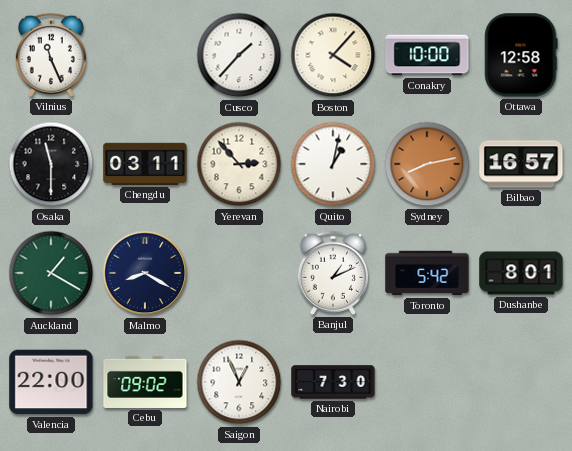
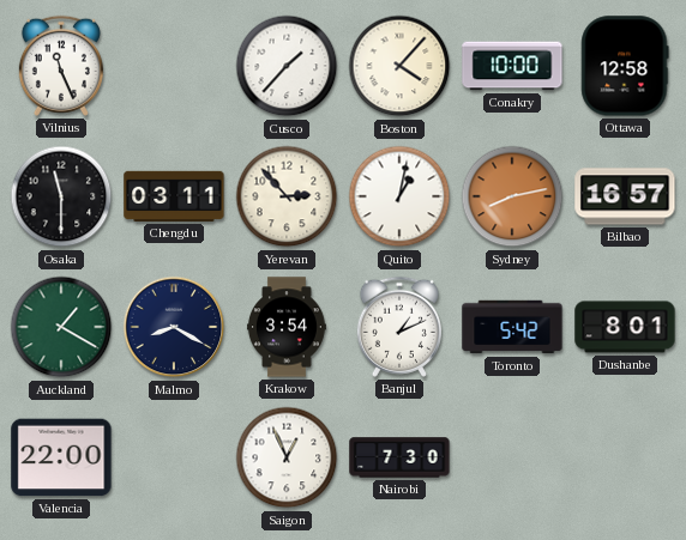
Krakow: none -> 3:54
Cebu: 09:02 -> none
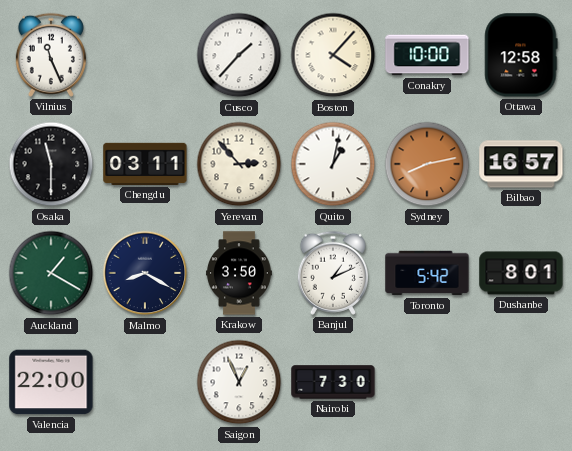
Krakow: 3:54 -> 3:50
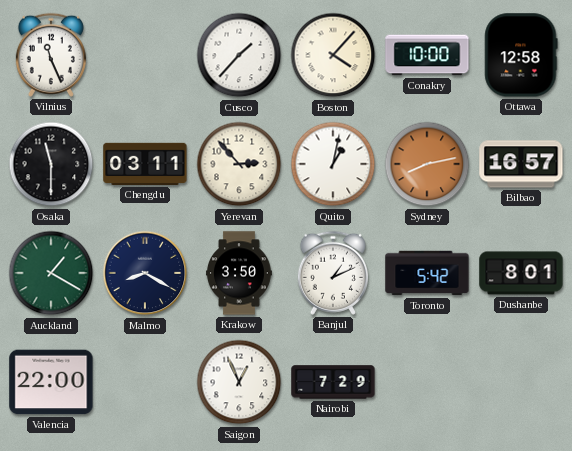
Nairobi: 7:30 -> 7:29
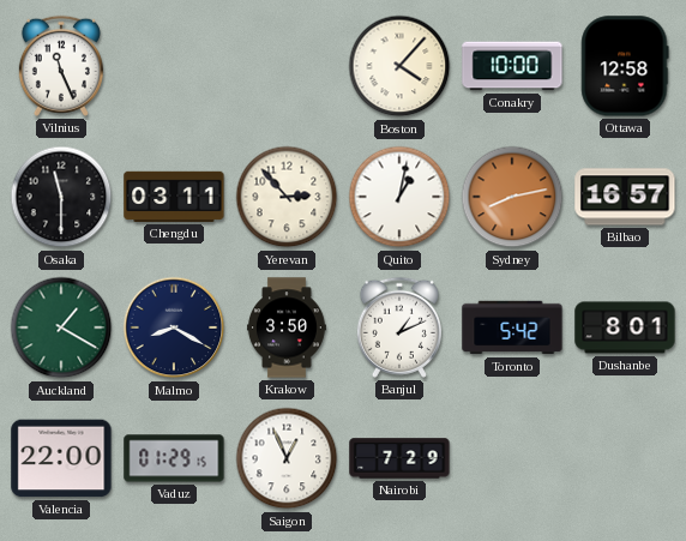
Cusco: 1:37 -> none
Vaduz: none -> 01:29
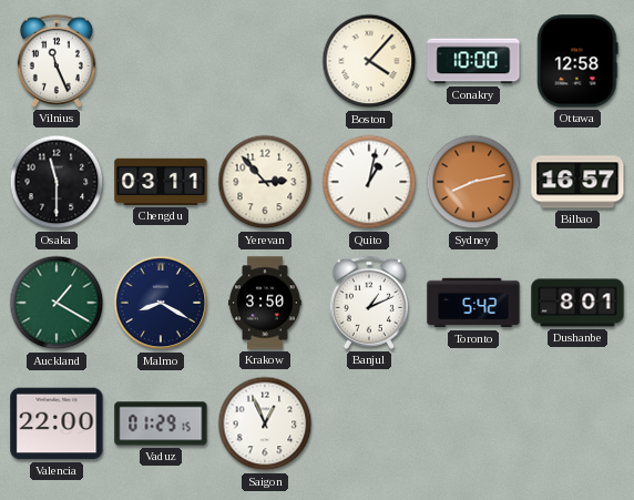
Nairobi: 7:29 -> none
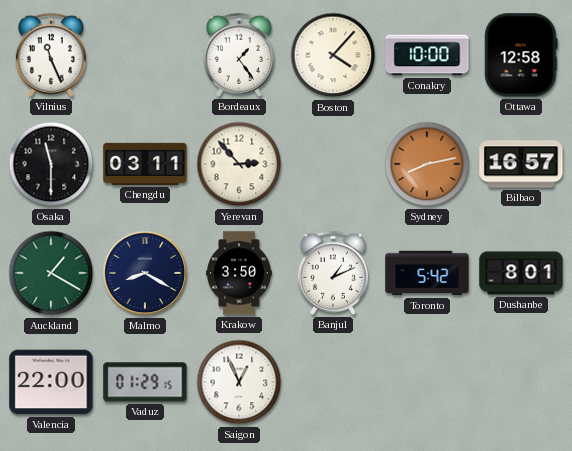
Bordeaux: none -> 1:24
Quito: 1:02 -> none
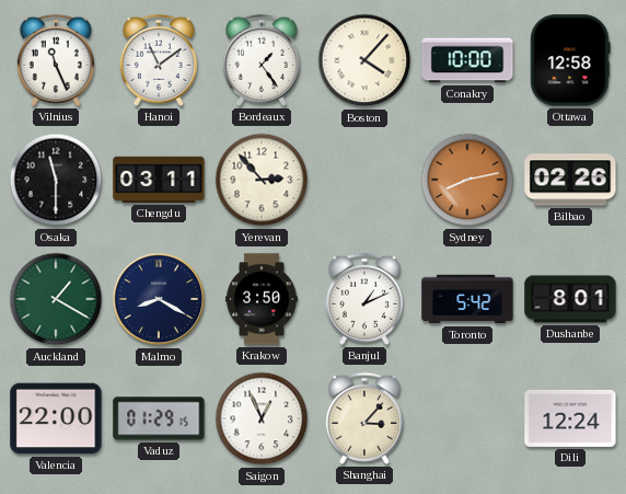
Hanoi: none -> 11:09
Bilbao: 16:57 -> 02:26
Shanghai: none -> 3:07
Dili: none -> 12:24
